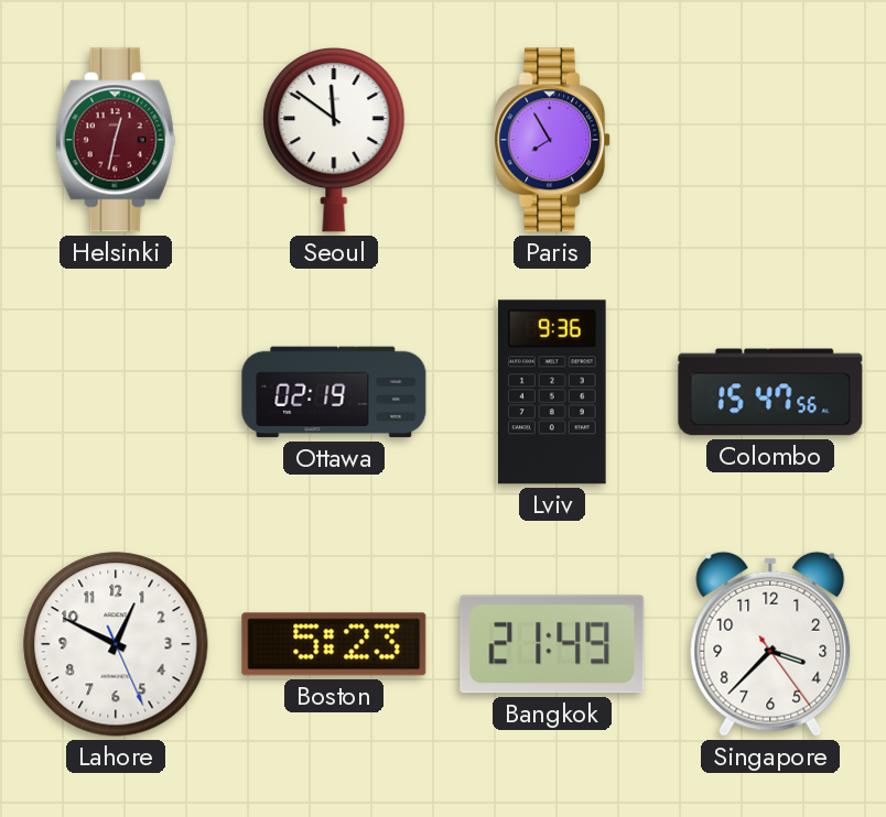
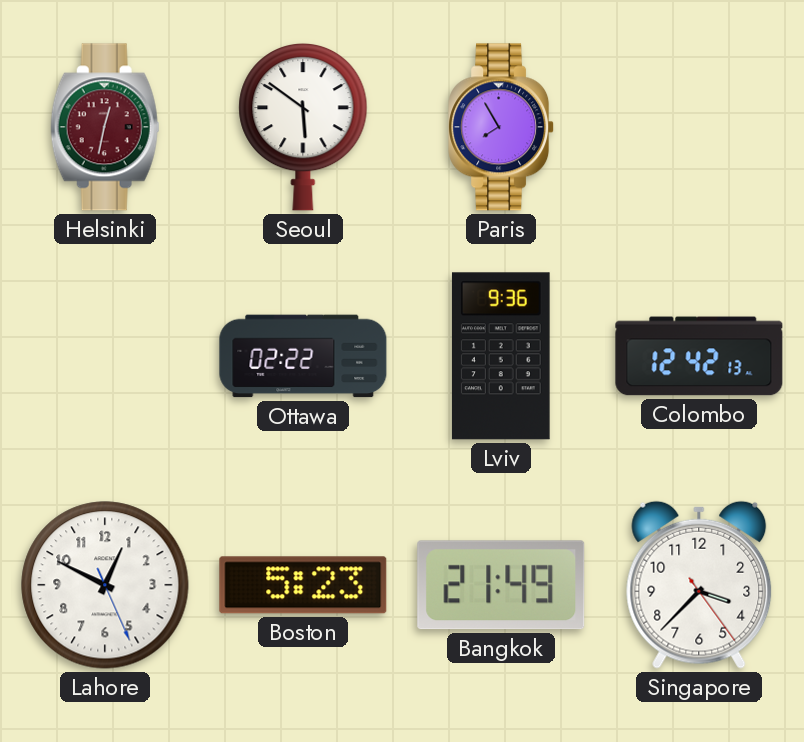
Seoul: 11:51 -> 5:51
Ottawa: 02:19 -> 02:22
Colombo: 15:47 -> 12:42
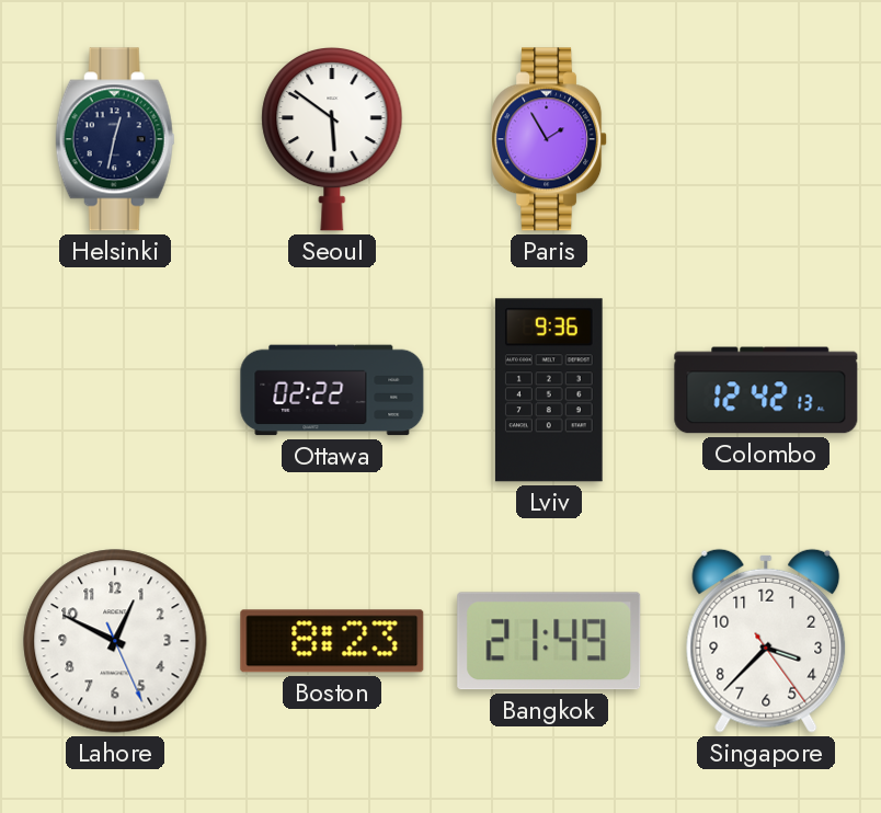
Helsinki dial: burgundy -> navy
Paris: 7:55 -> 1:55
Boston: 5:23 -> 8:23
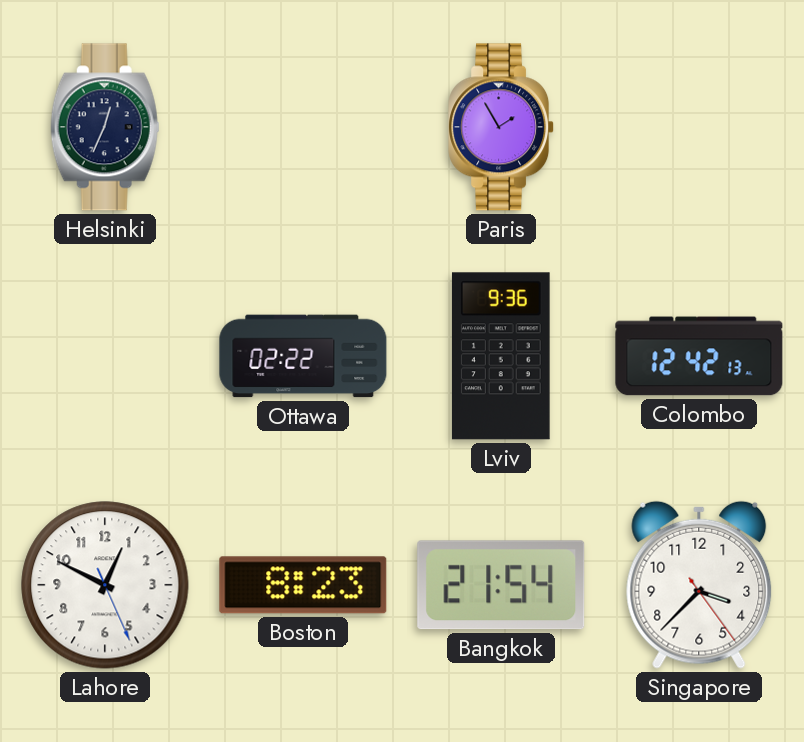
Helsinki: 12:32 -> 12:34
Seoul: 5:51 -> none
Bangkok: 21:49 -> 21:54
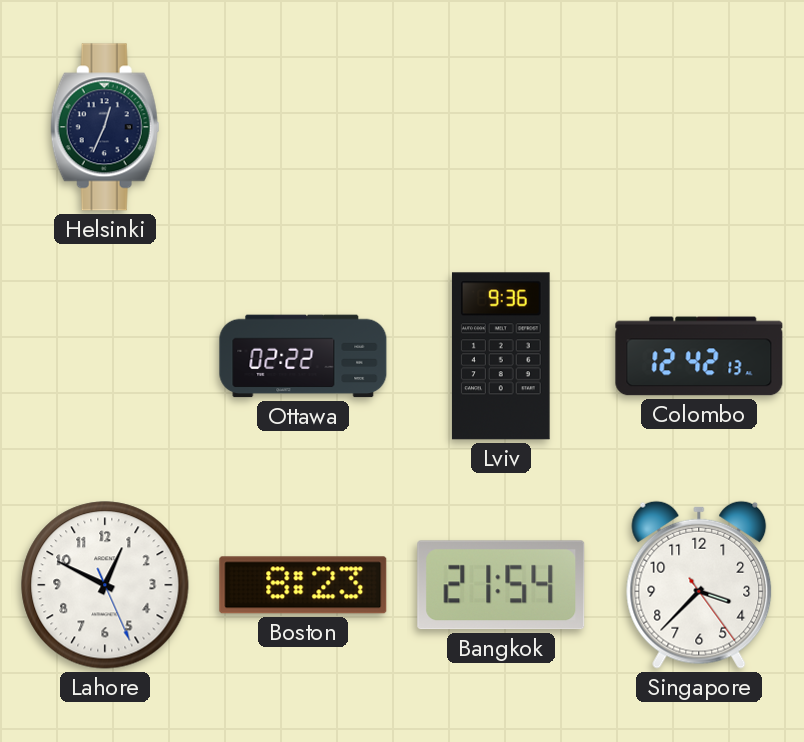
Paris: 1:55 -> none
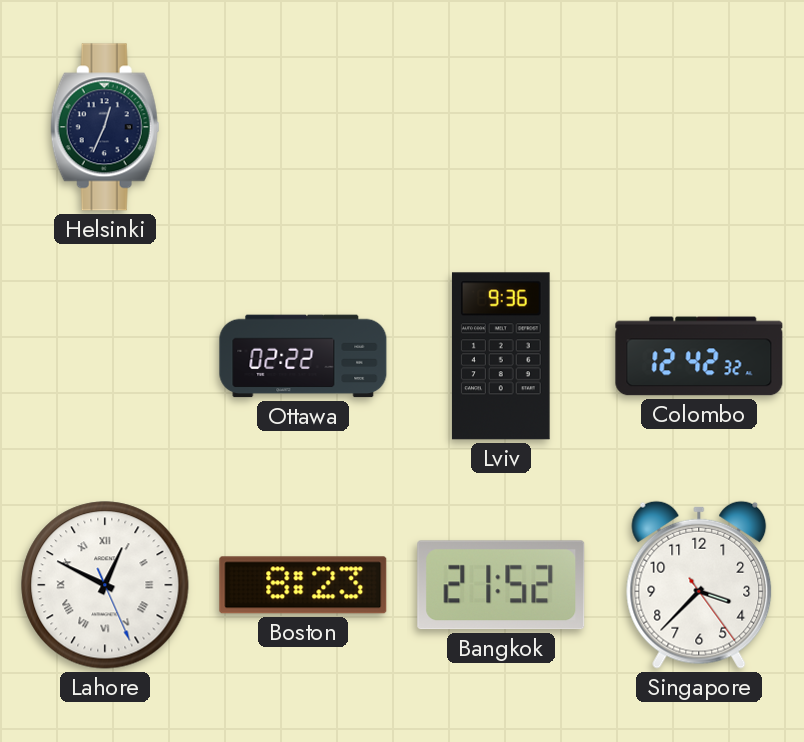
Colombo: 12:42:13 -> 12:42:32
Lahore numerals: Arabic -> Roman
Bangkok: 21:54 -> 21:52
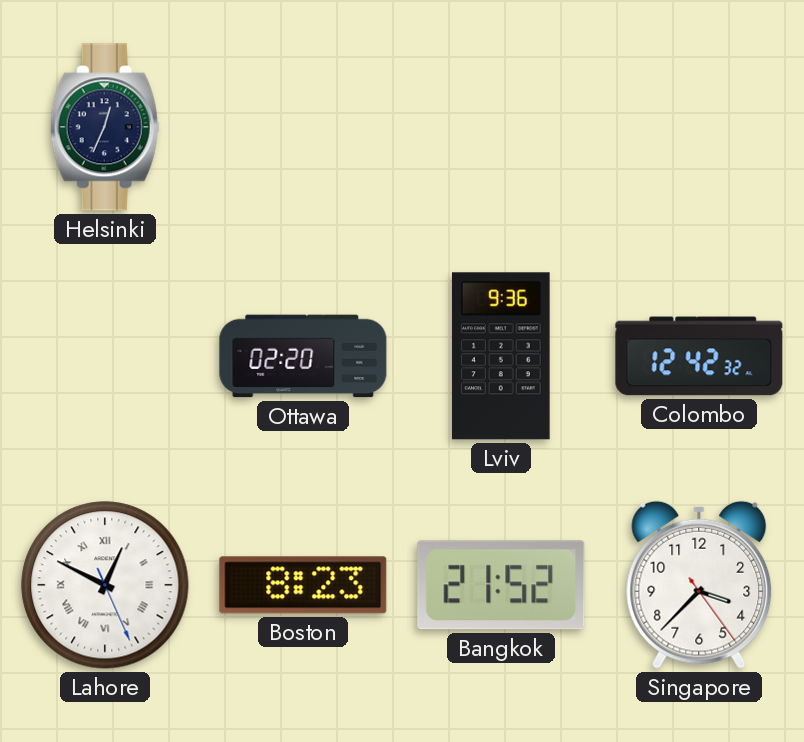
Ottawa: 02:22 -> 02:20
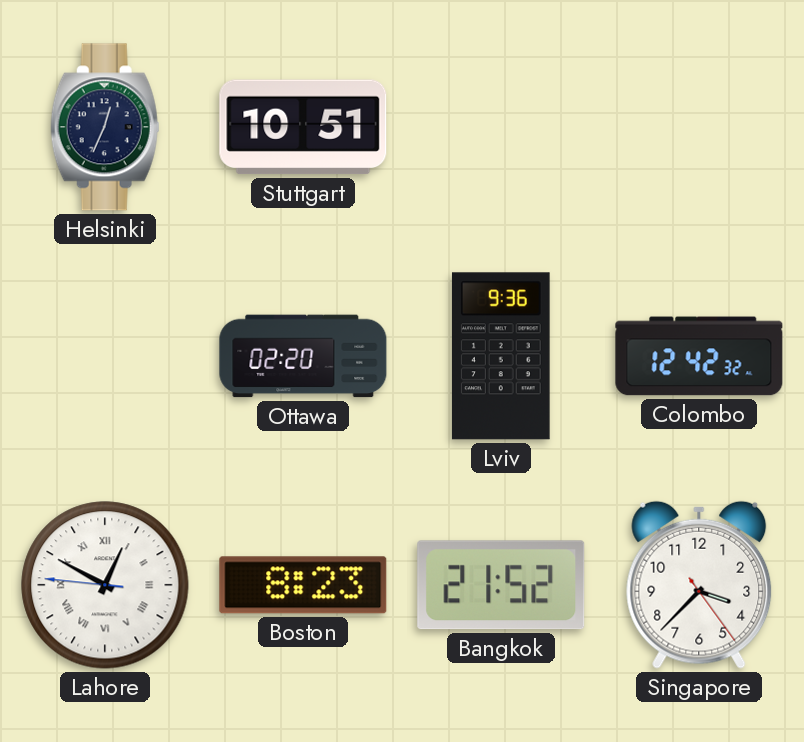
Stuttgart: none -> 10:51
Lahore: 12:49:26 -> 12:49:46
